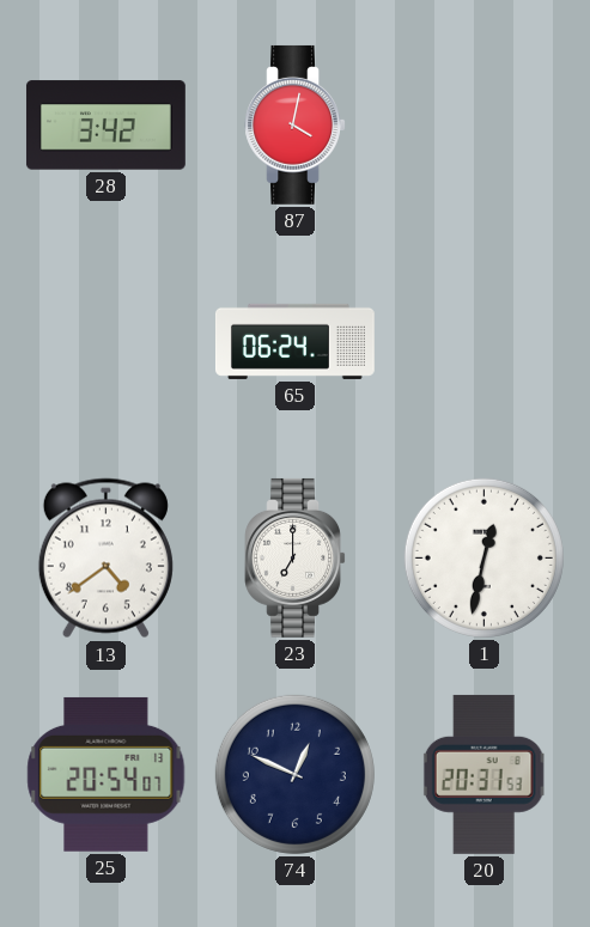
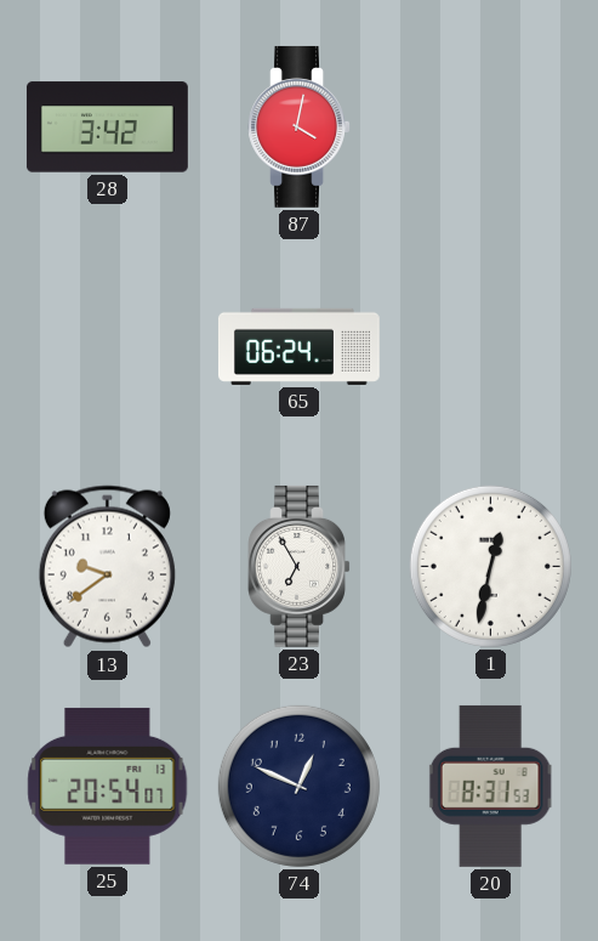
13: 4:39 -> 9:39
23: 7:00 -> 6:55
20: 20:31 -> 8:31
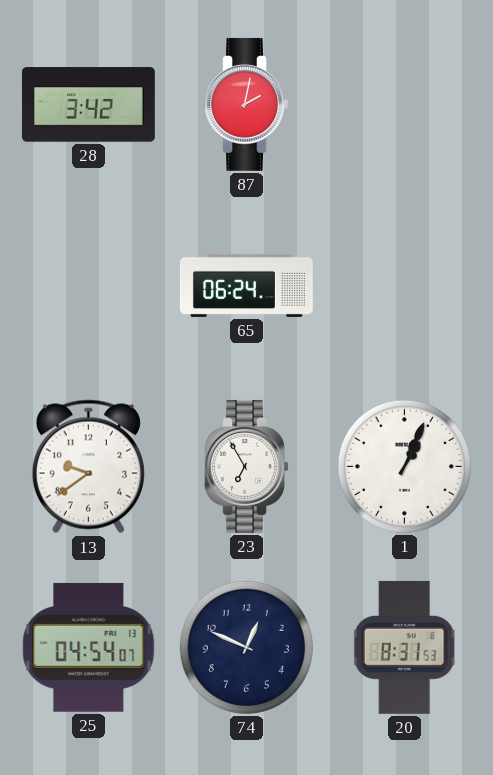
87: 4:02 -> 2:02
1: 12:32 -> 1:04
25: 20:54 -> 04:54
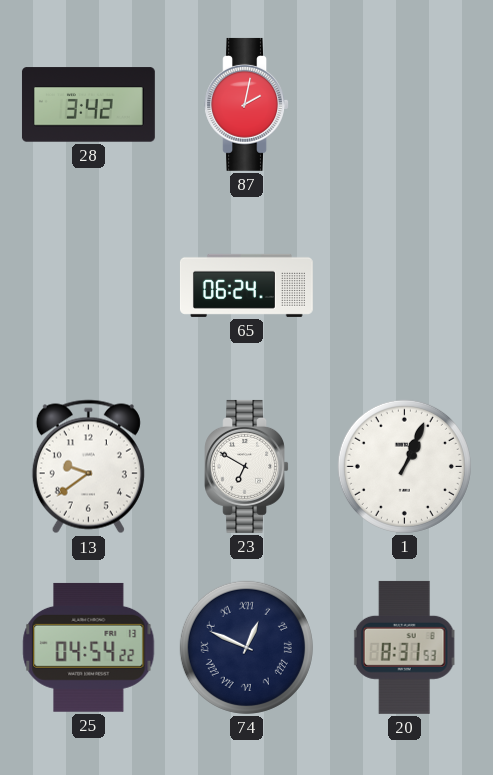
23: 6:55 -> 6:50
25: 04:54:07 -> 04:54:22
74 numerals: Arabic -> Roman
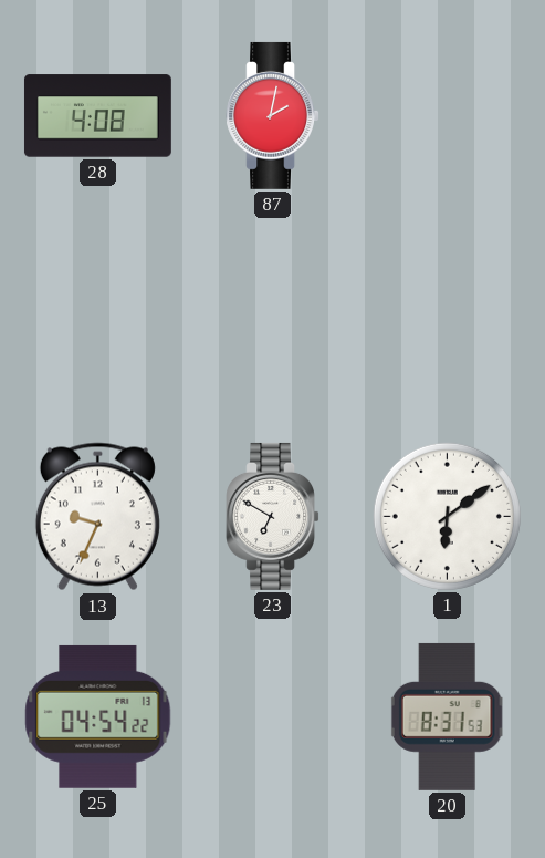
28: 3:42 -> 4:08
65: 06:24 -> none
13: 9:39 -> 9:34
1: 1:04 -> 6:09
74: 12:49 -> none
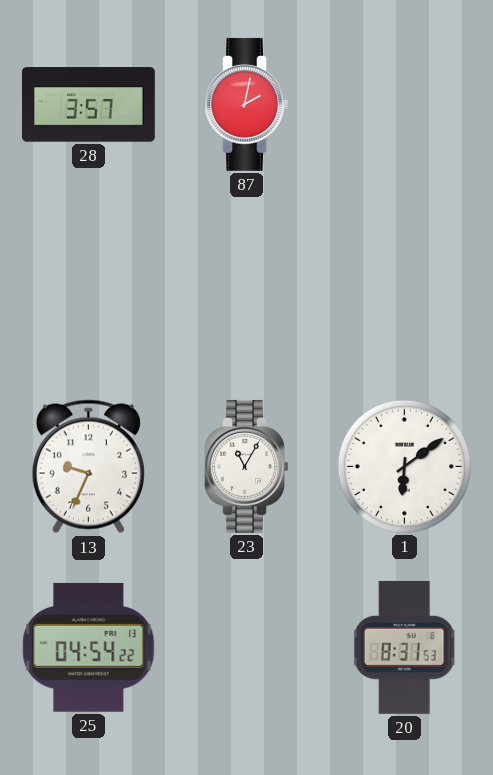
28: 4:08 -> 3:57
23: 6:50 -> 11:05
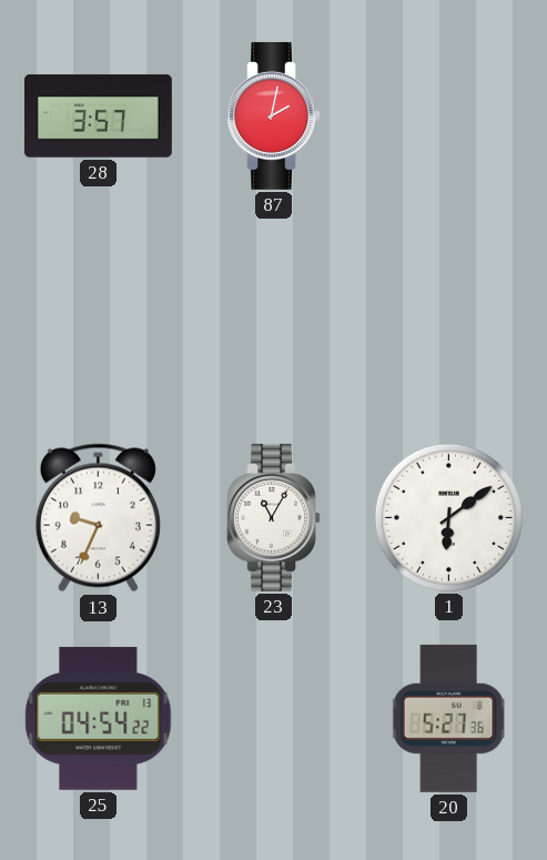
20: 8:31 -> 5:27
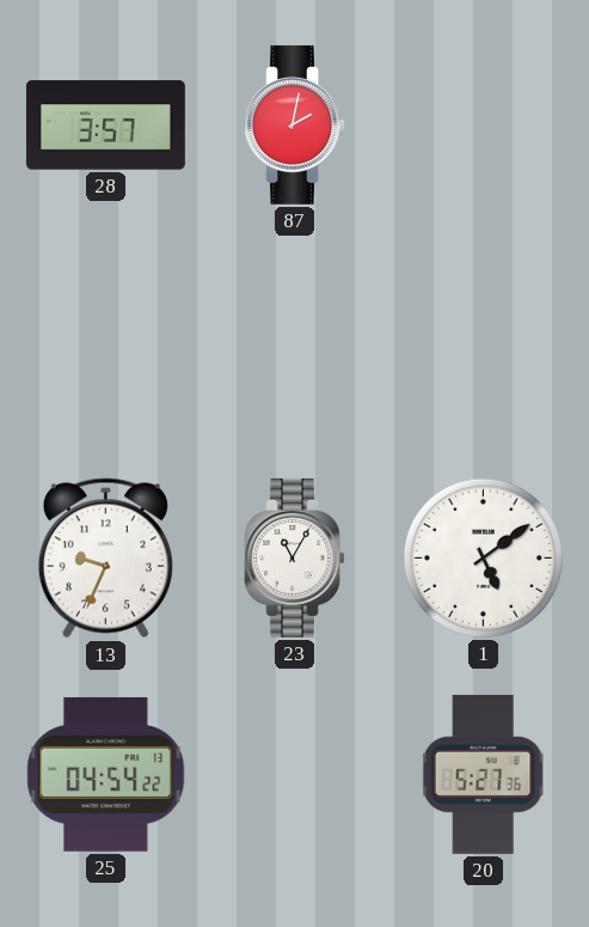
1: 6:09 -> 5:09
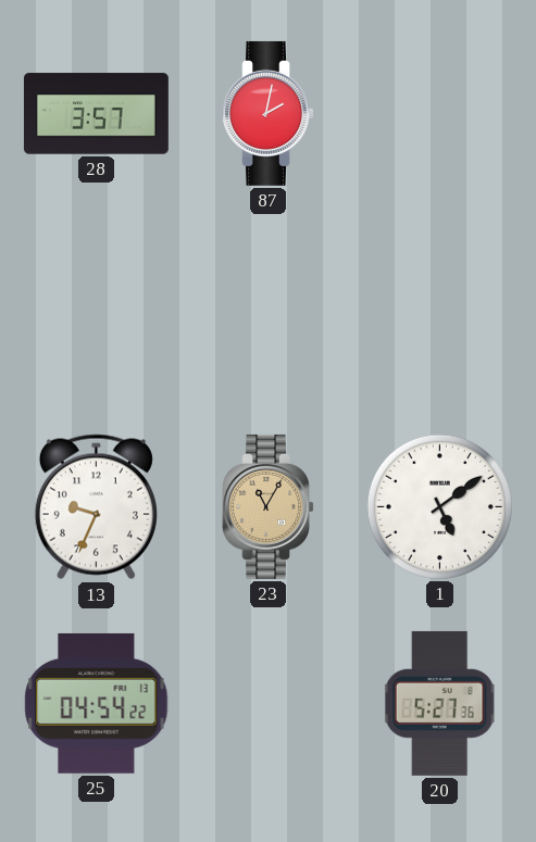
23 dial: white -> champagne
